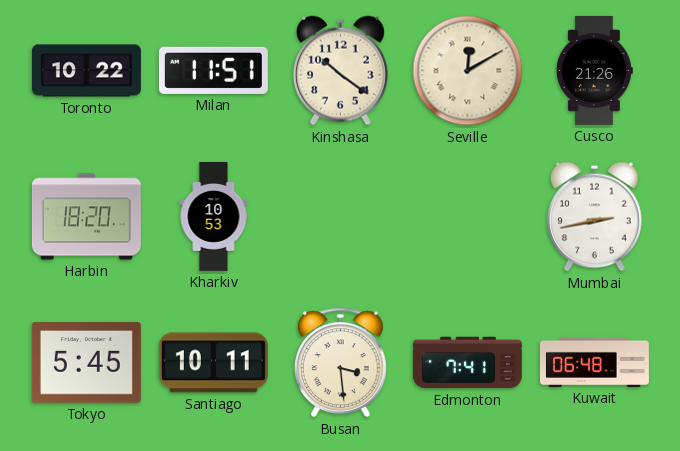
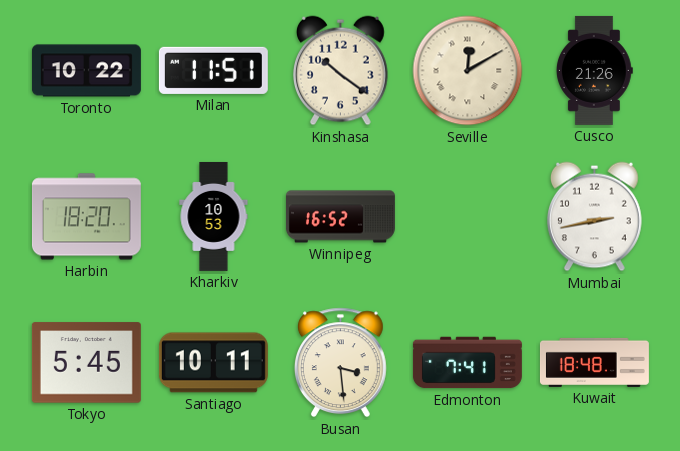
Winnipeg: none -> 16:52
Kuwait: 06:48 -> 18:48
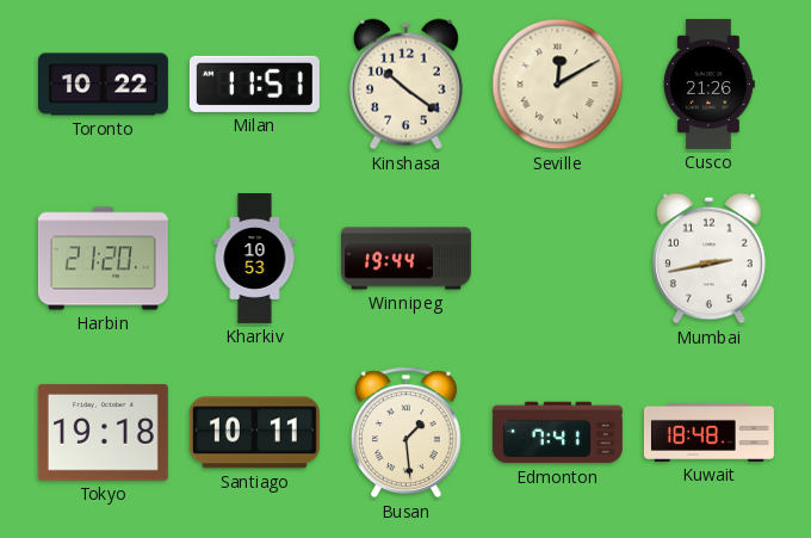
Harbin: 18:20 -> 21:20
Winnipeg: 16:52 -> 19:44
Tokyo: 5:45 -> 19:18
Busan: 3:29 -> 1:29
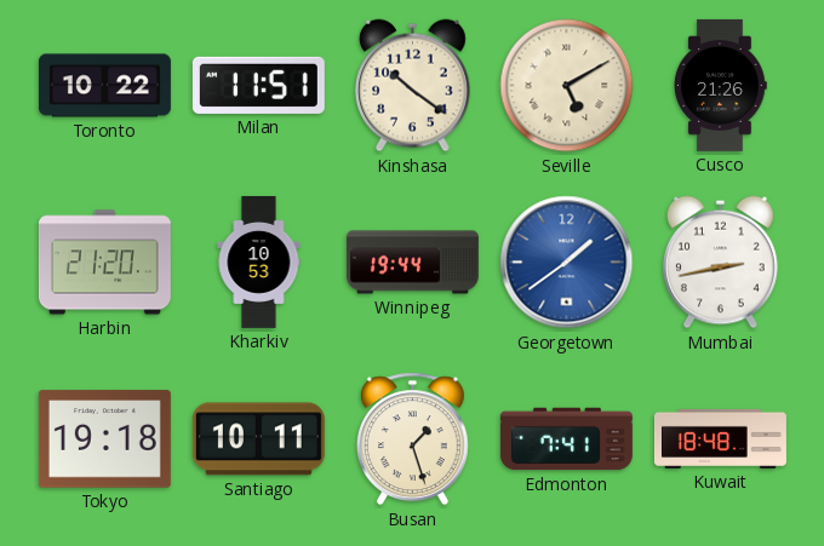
Seville: 12:10 -> 5:10
Georgetown: none -> 1:39
Busan: 1:29 -> 1:27
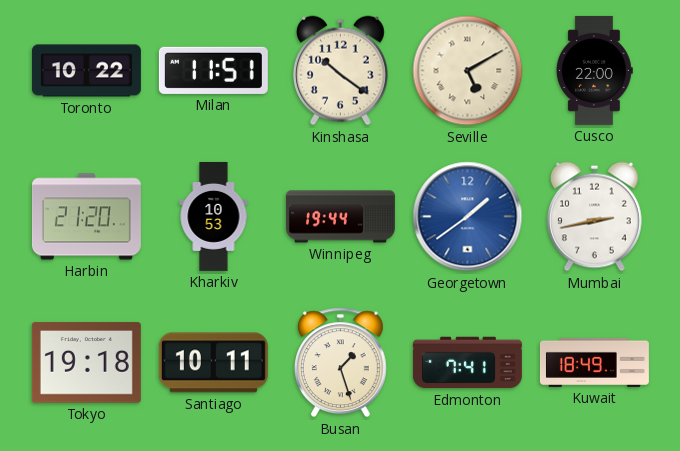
Cusco: 21:26 -> 22:00
Kuwait: 18:48 -> 18:49
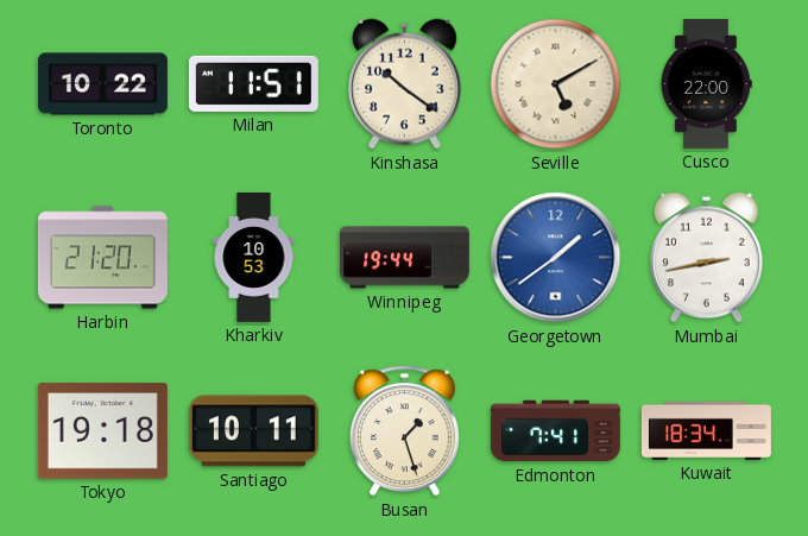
Kuwait: 18:49 -> 18:34
